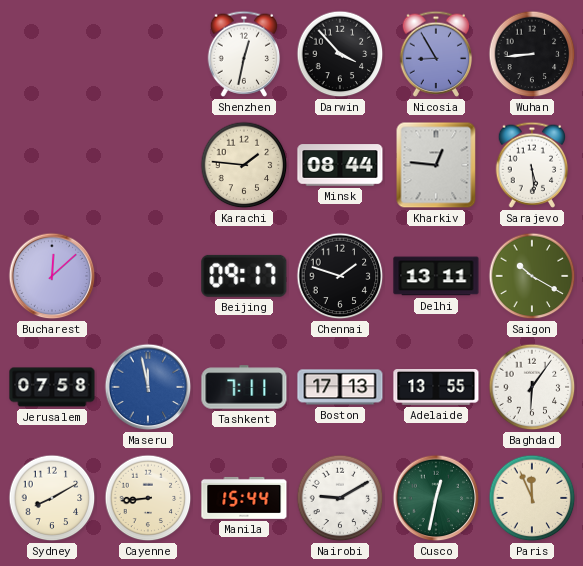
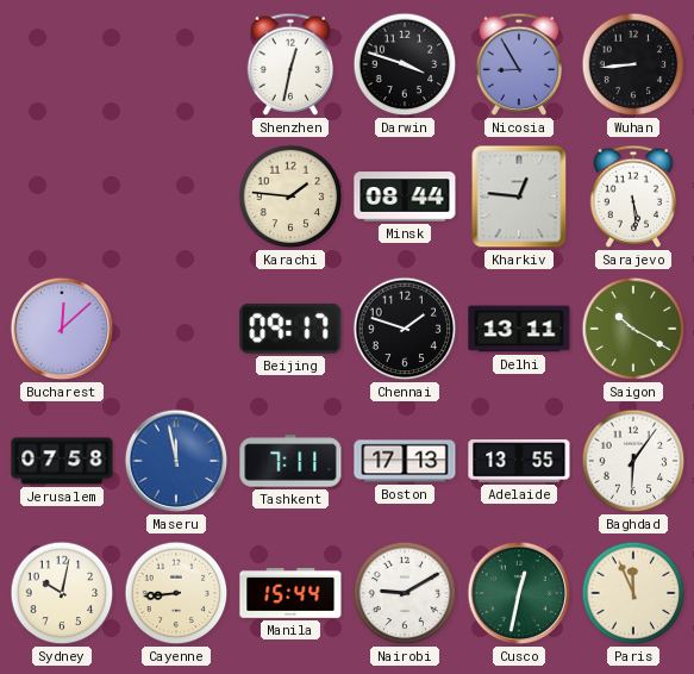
Darwin: 3:53 -> 3:48
Sydney: 8:10 -> 10:02
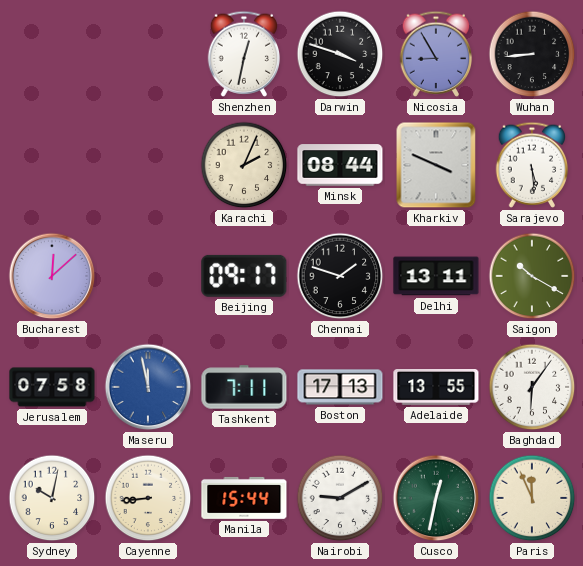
Karachi: 1:46 -> 2:04
Kharkiv: 12:46 -> 3:49
